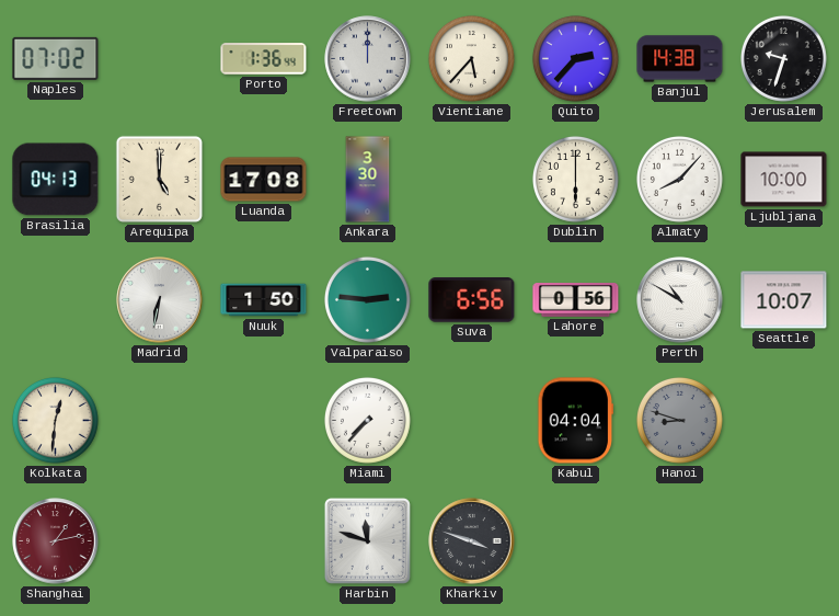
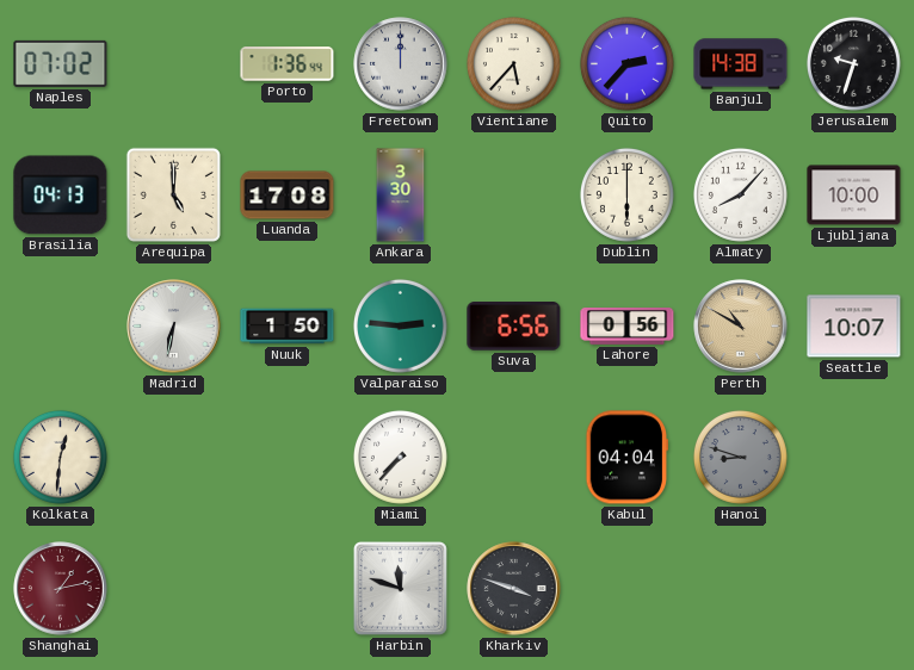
Perth dial: white -> champagne
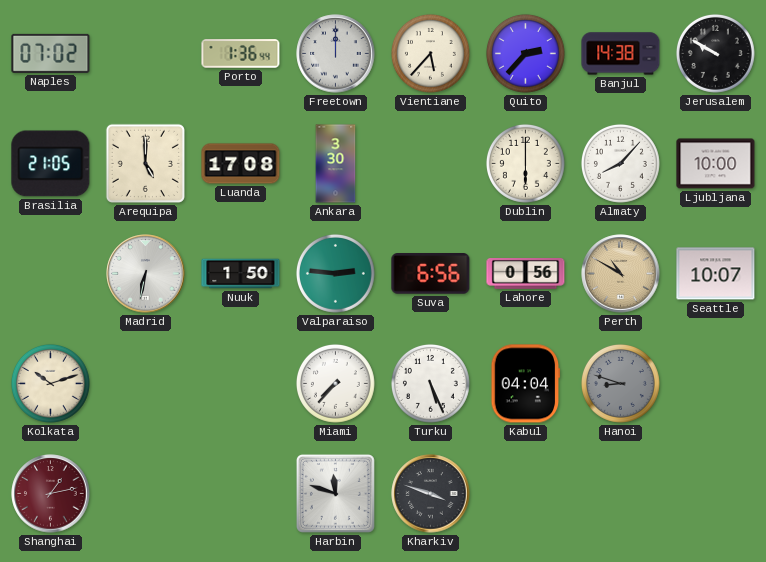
Jerusalem: 9:33 -> 9:50
Brasilia: 04:13 -> 21:05
Kolkata: 12:31 -> 10:12
Turku: none -> 5:26
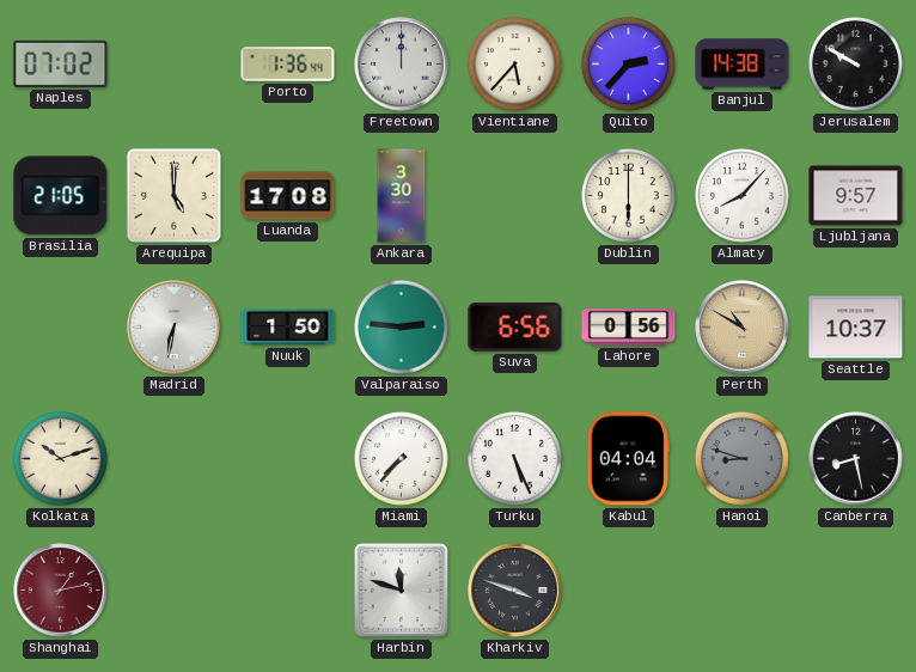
Ljubljana: 10:00 -> 9:57
Seattle: 10:07 -> 10:37
Canberra: none -> 8:28
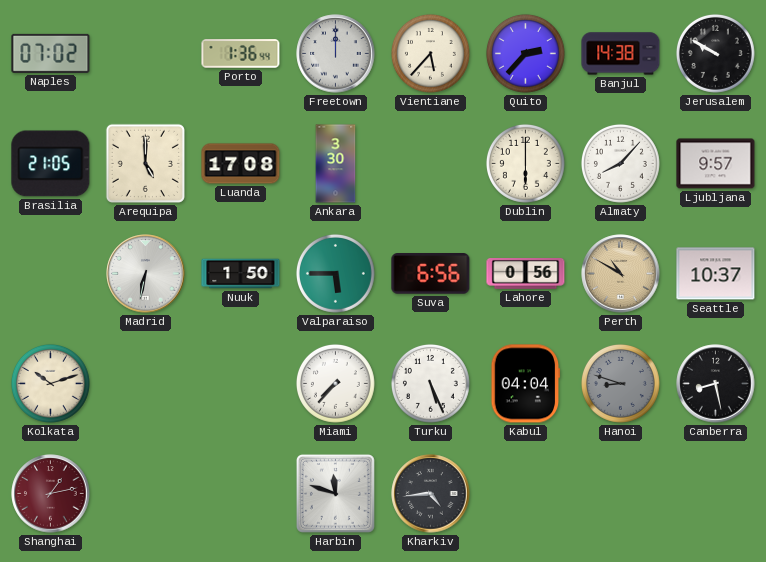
Valparaiso: 2:46 -> 5:45
Kharkiv: 3:48 -> 4:44
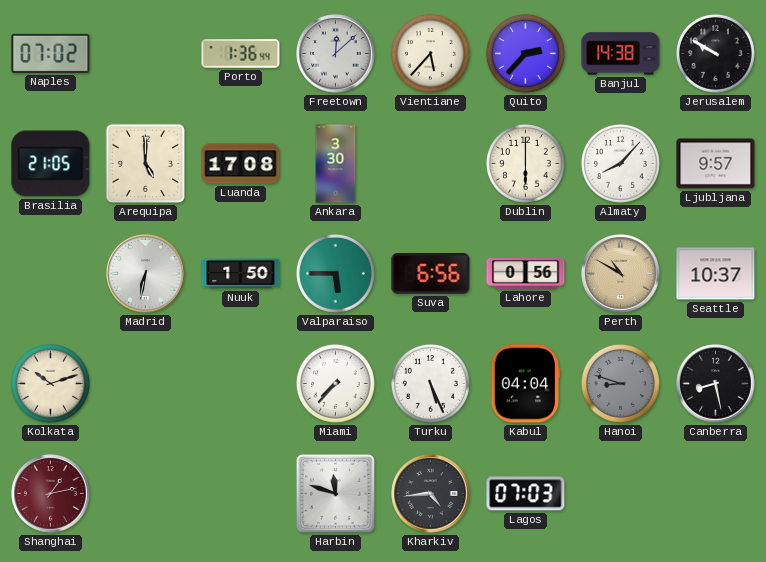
Freetown: 12:00 -> 12:08
Lagos: none -> 07:03
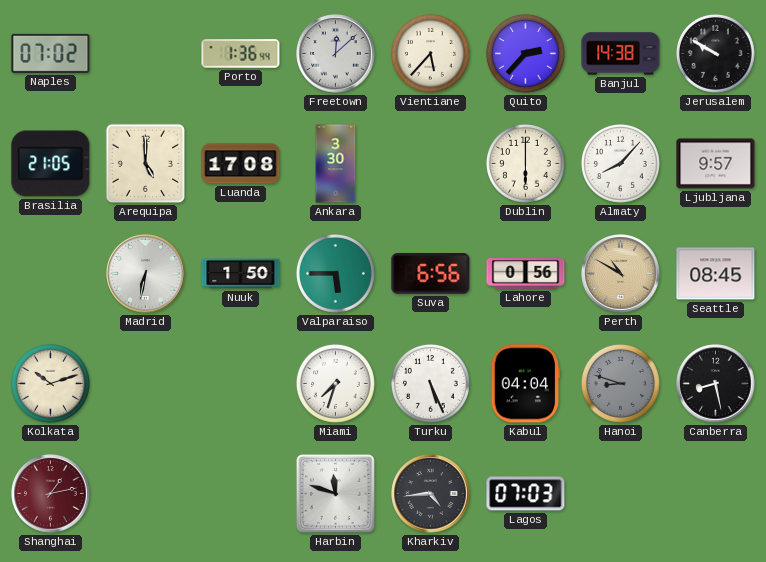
Seattle: 10:37 -> 08:45
Miami: 7:37 -> 7:33
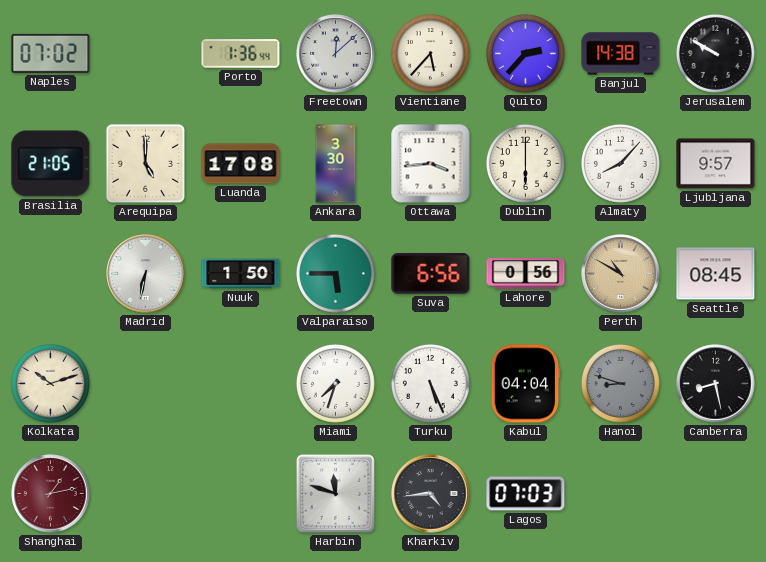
Ottawa: none -> 3:44
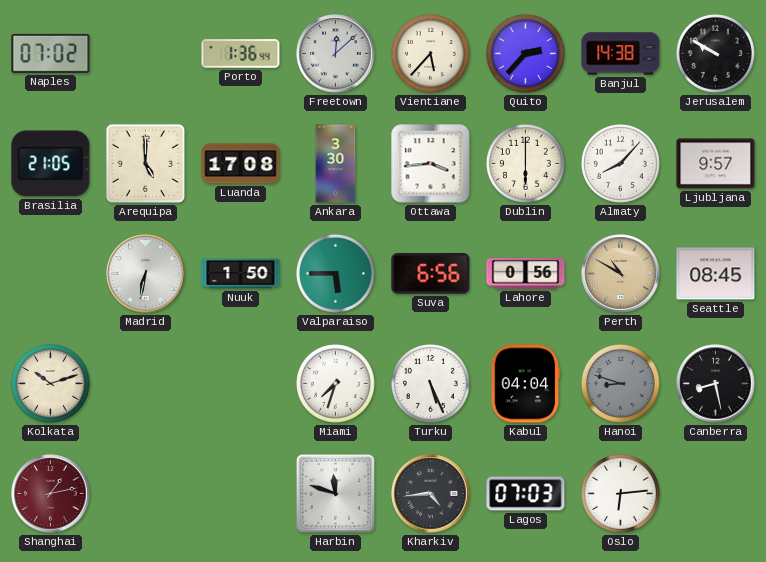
Oslo: none -> 6:14
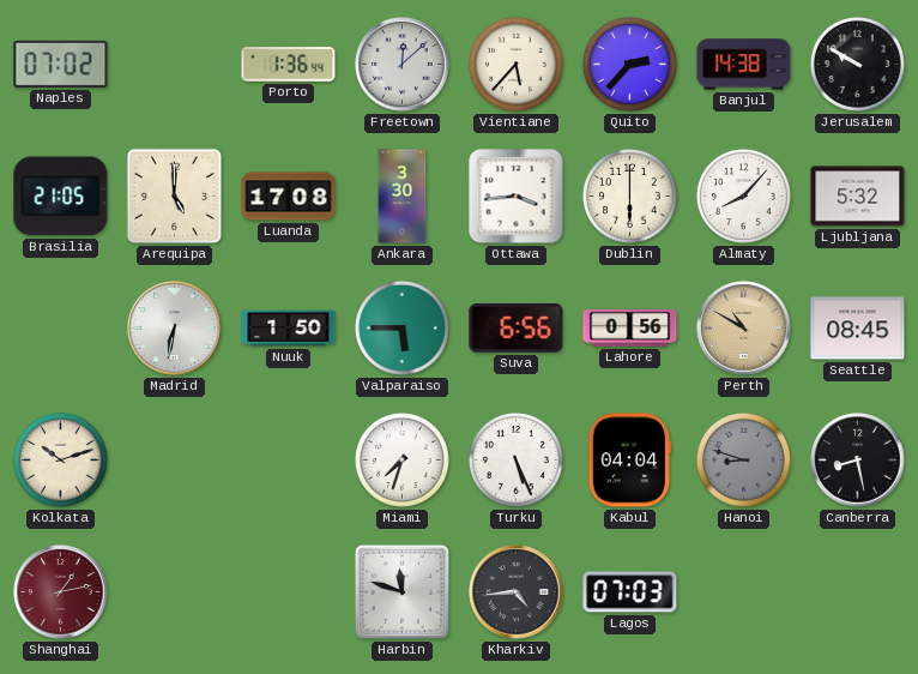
Ljubljana: 9:57 -> 5:32
Oslo: 6:14 -> none
